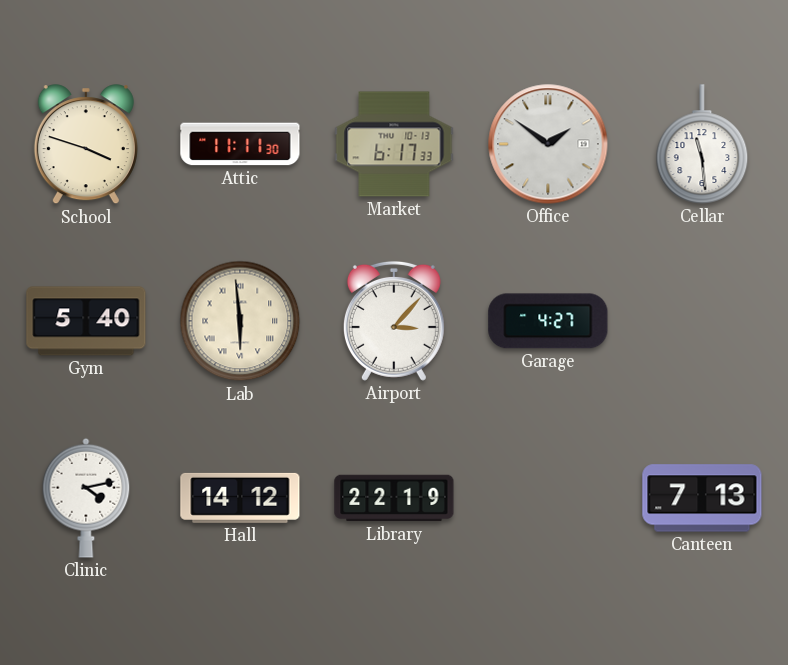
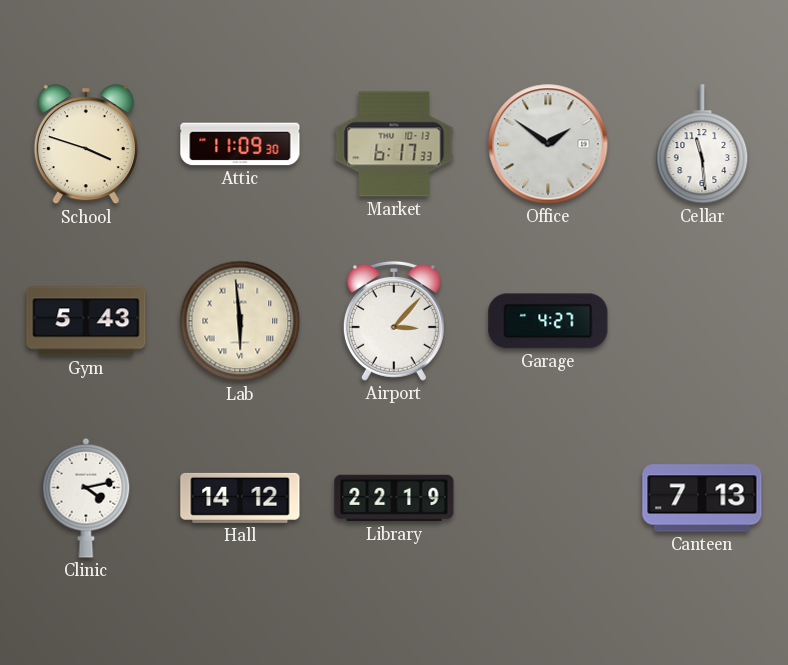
Attic: 11:11 -> 11:09
Gym: 5:40 -> 5:43
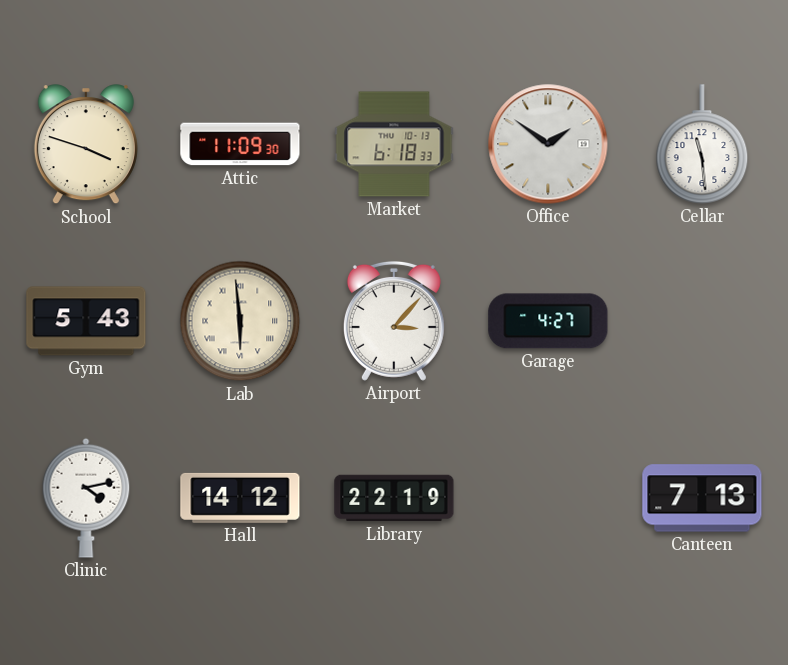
Market: 6:17 -> 6:18
